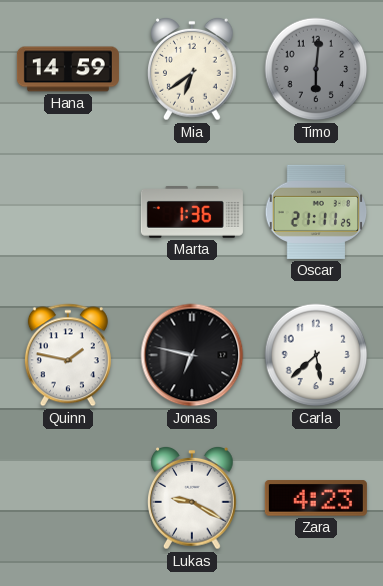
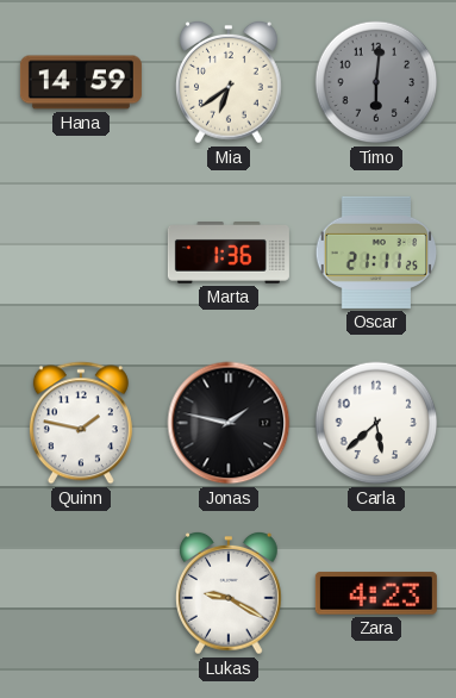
Jonas: 6:47 -> 1:47
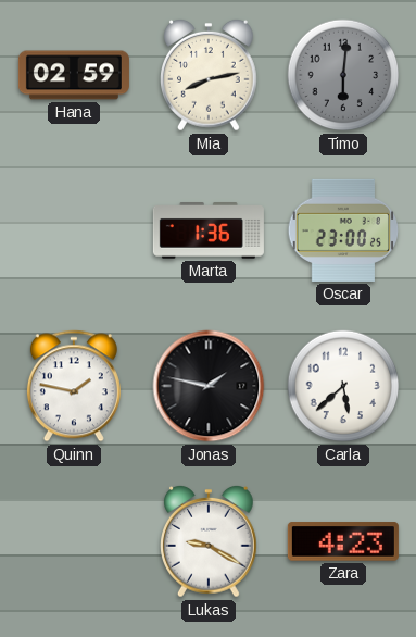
Hana: 14:59 -> 02:59
Mia: 6:39 -> 8:13
Oscar: 21:11 -> 23:00
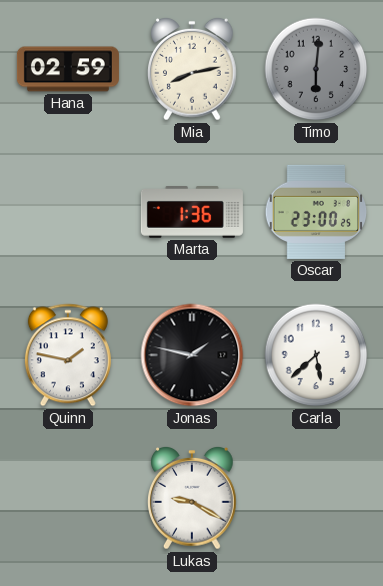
Zara: 4:23 -> none
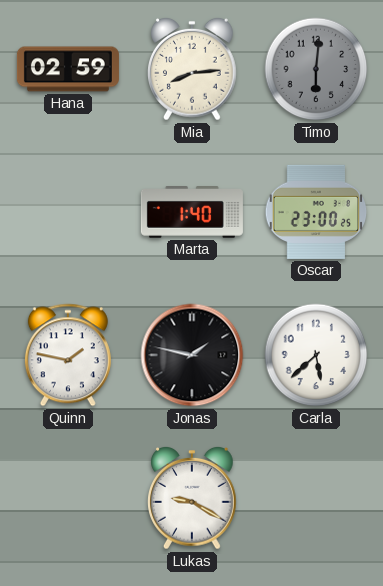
Mia: 8:13 -> 8:14
Marta: 1:36 -> 1:40
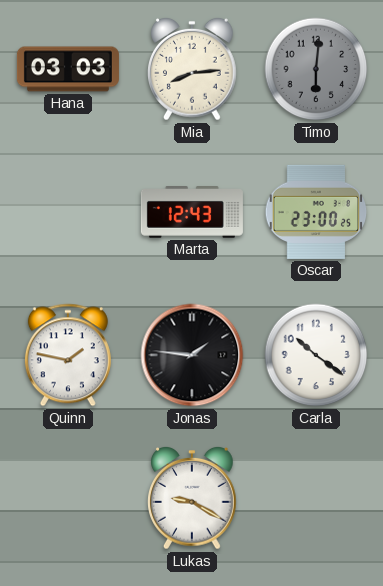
Hana: 02:59 -> 03:03
Marta: 1:40 -> 12:43
Jonas: 1:47 -> 1:46
Carla: 5:38 -> 10:21
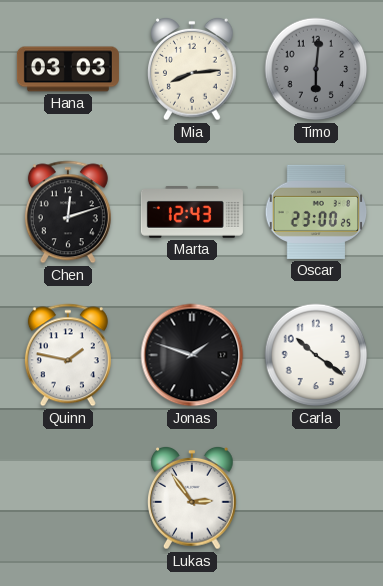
Chen: none -> 12:12
Jonas: 1:46 -> 1:48
Lukas: 9:20 -> 2:54
